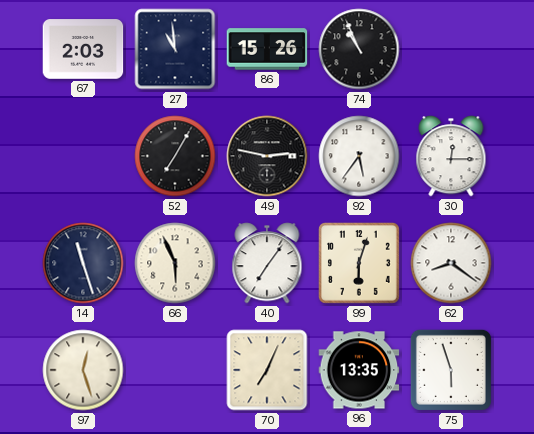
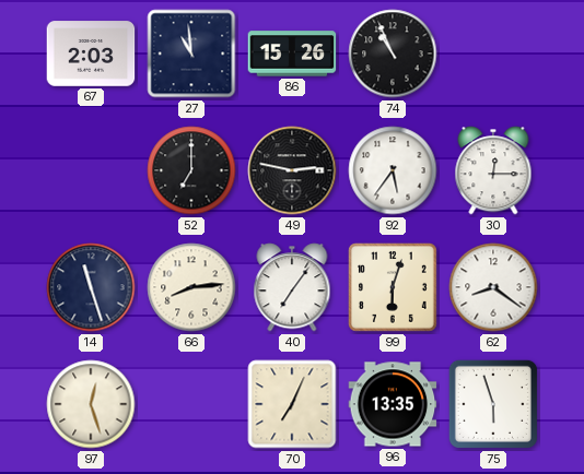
52: 7:05 -> 7:00
66: 5:56 -> 8:14
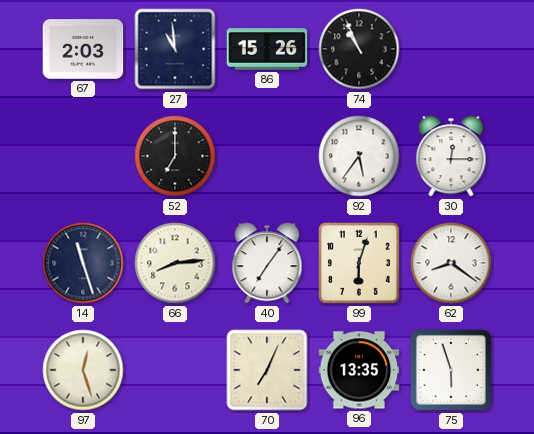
49: 2:47 -> none
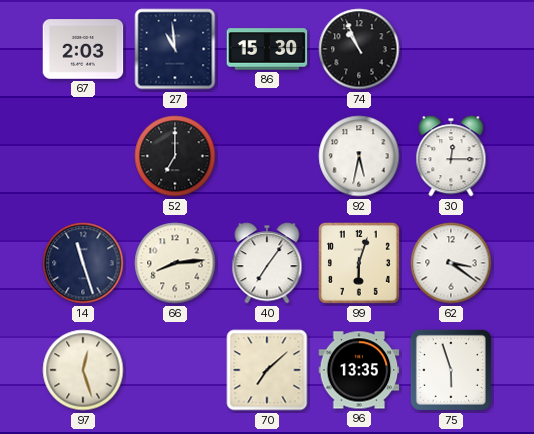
86: 15:26 -> 15:30
92: 5:36 -> 5:32
62: 8:21 -> 3:21
70: 7:04 -> 7:08
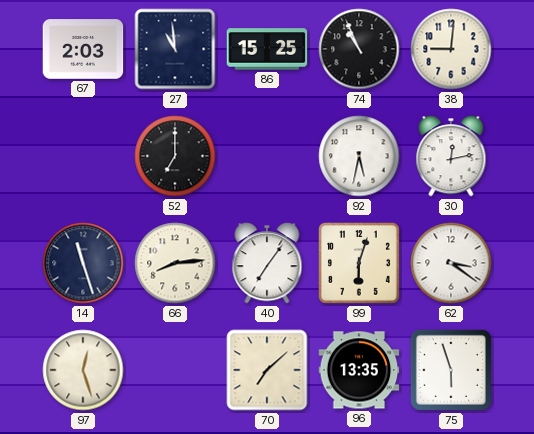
86: 15:30 -> 15:25
38: none -> 9:01
30: 12:15 -> 12:13
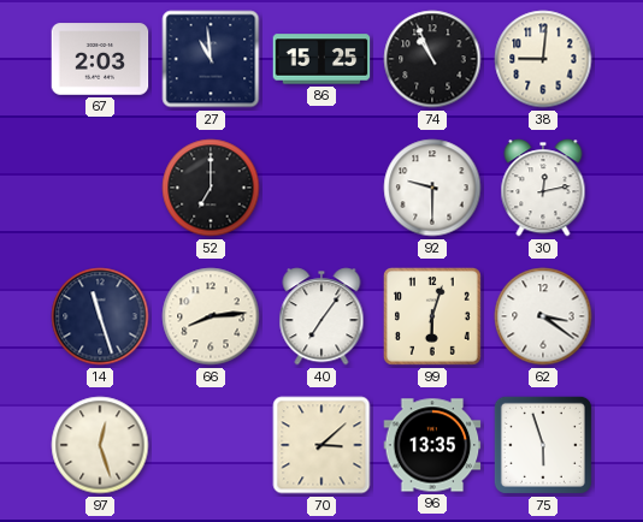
92: 5:32 -> 9:30
70: 7:08 -> 3:08
